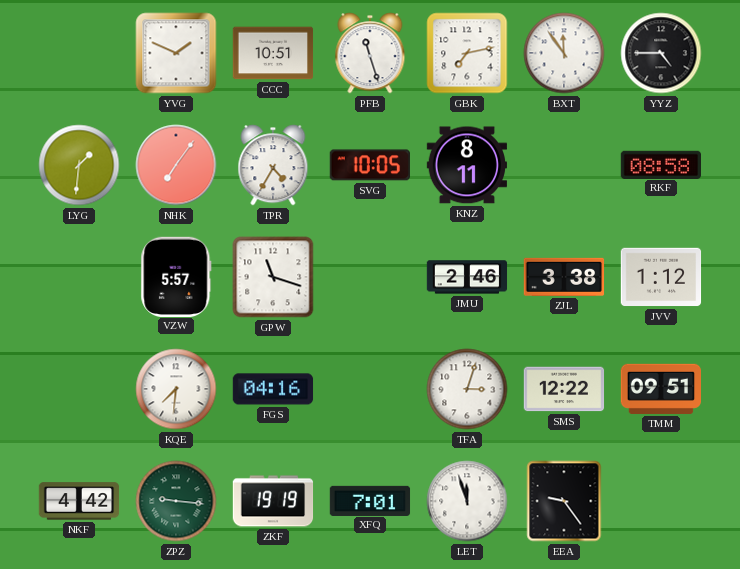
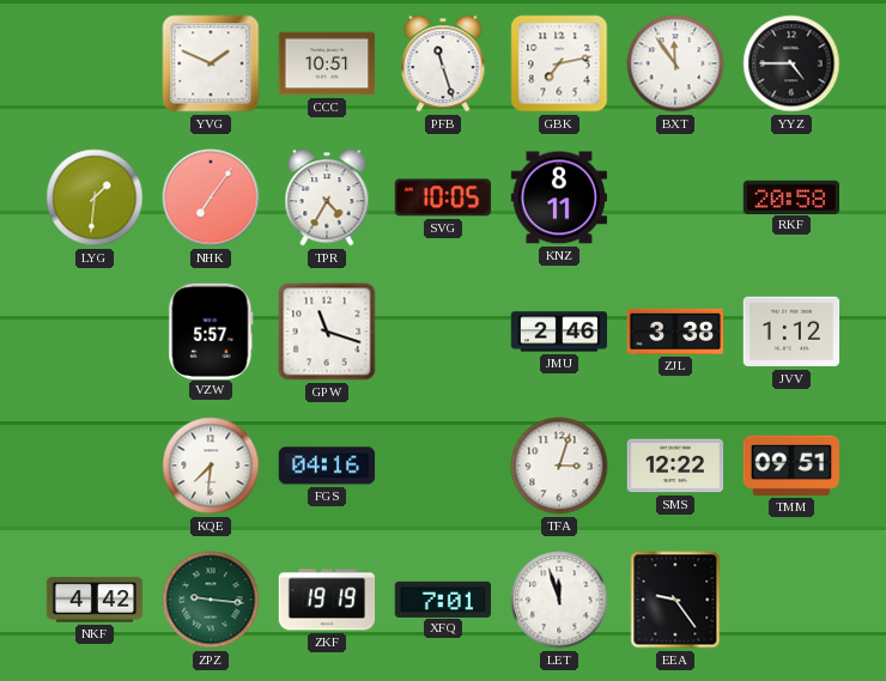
RKF: 08:58 -> 20:58
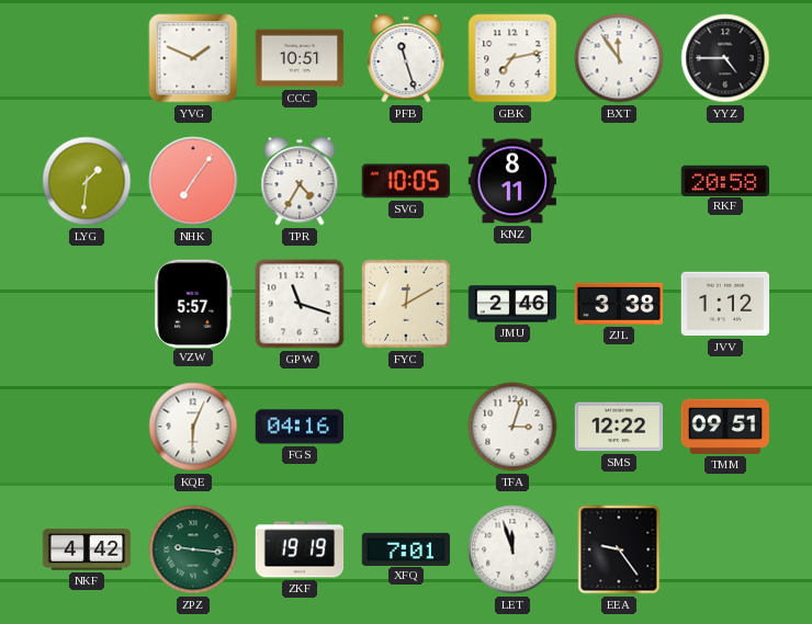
FYC: none -> 12:10
KQE: 7:31 -> 6:04
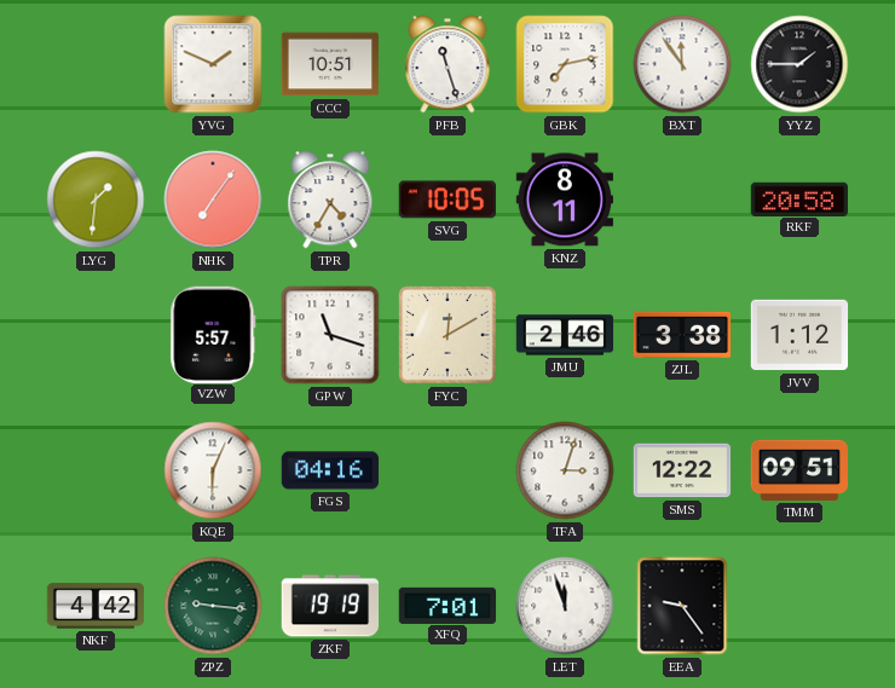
YYZ: 4:45 -> 1:45
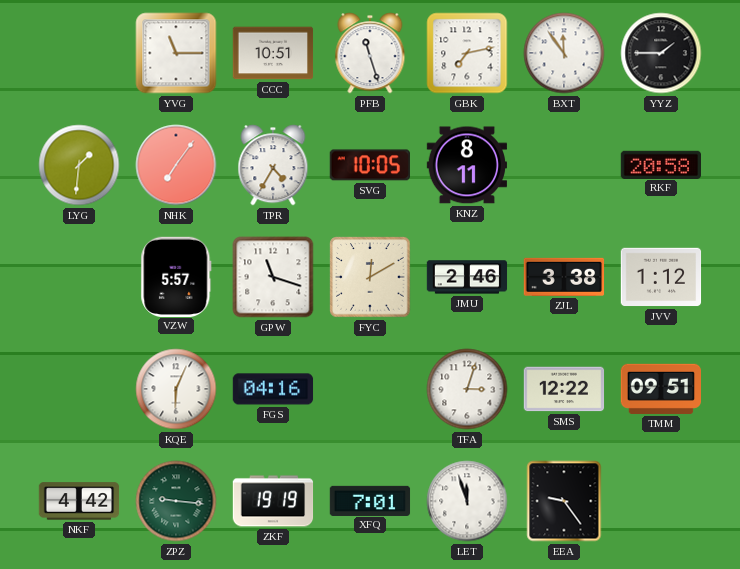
YVG: 1:49 -> 11:15
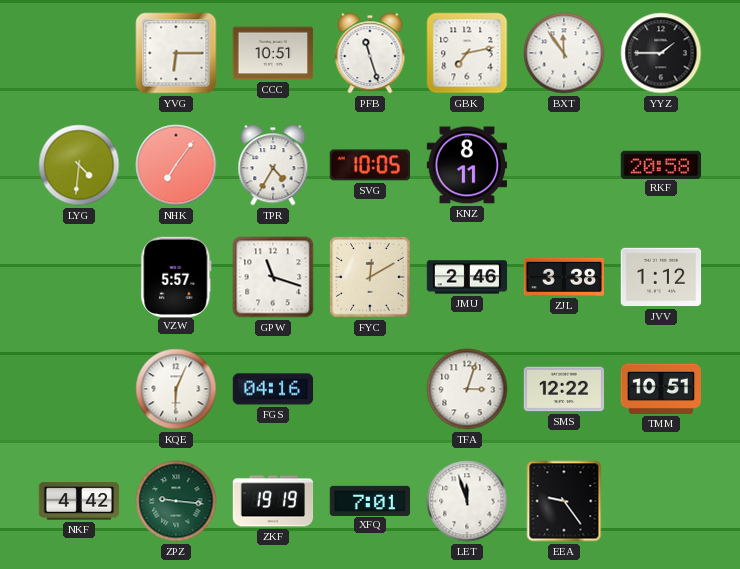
YVG: 11:15 -> 6:15
LYG: 1:31 -> 4:31
TMM: 09:51 -> 10:51
